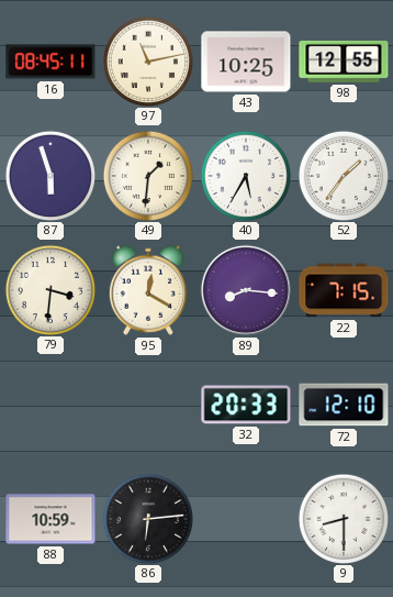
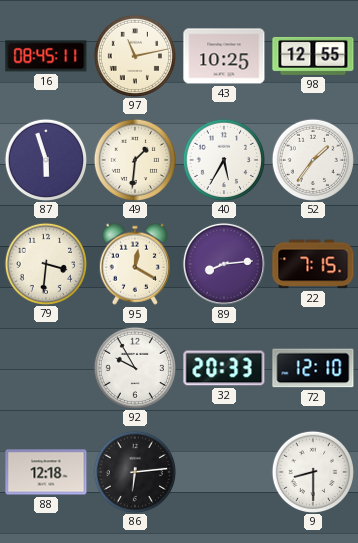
89: 8:16 -> 8:14
92: none -> 9:55
88: 10:59 -> 12:18
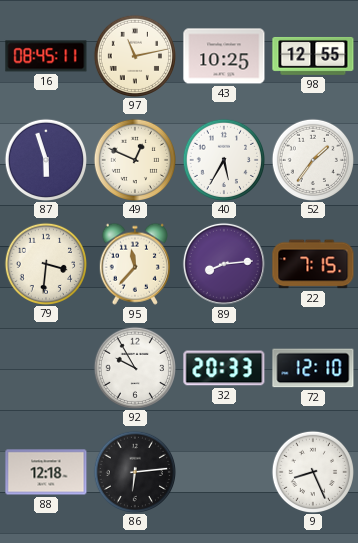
49: 1:31 -> 12:49
95: 12:20 -> 11:37
9: 8:30 -> 8:26
